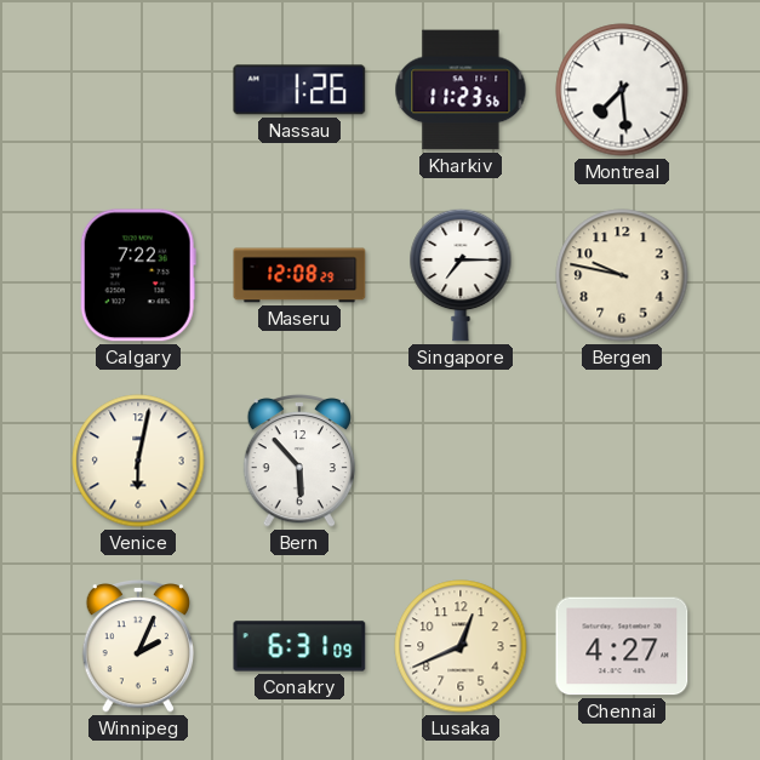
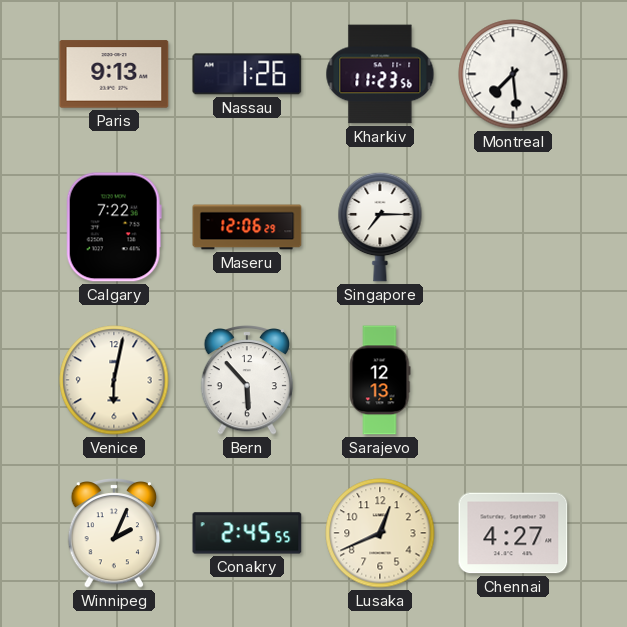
Paris: none -> 9:13
Maseru: 12:08 -> 12:06
Bergen: 9:47 -> none
Sarajevo: none -> 12:13
Conakry: 6:31 -> 2:45
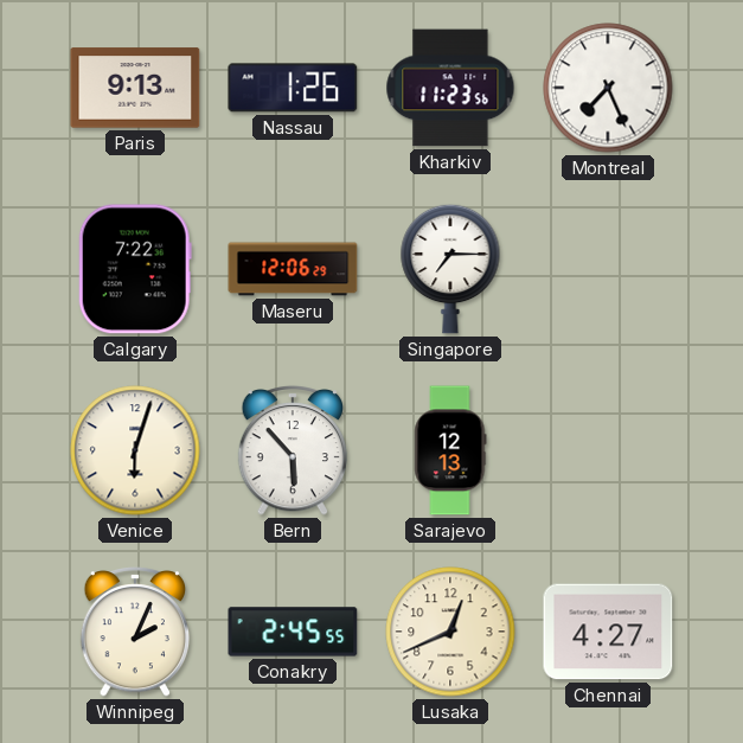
Montreal: 7:29 -> 7:26
Venice: 6:02 -> 6:03
